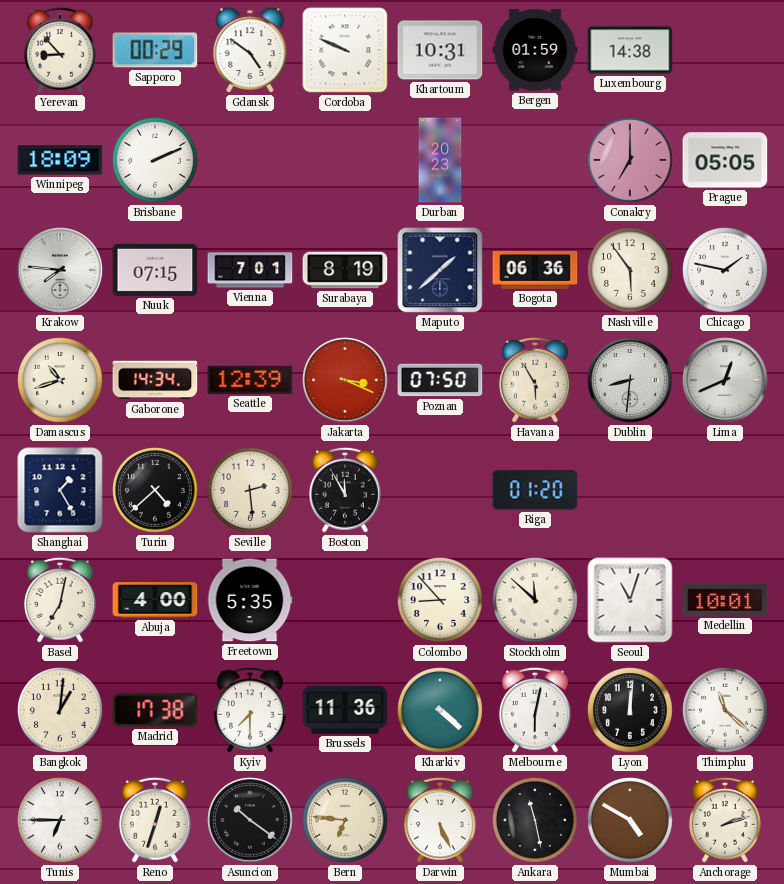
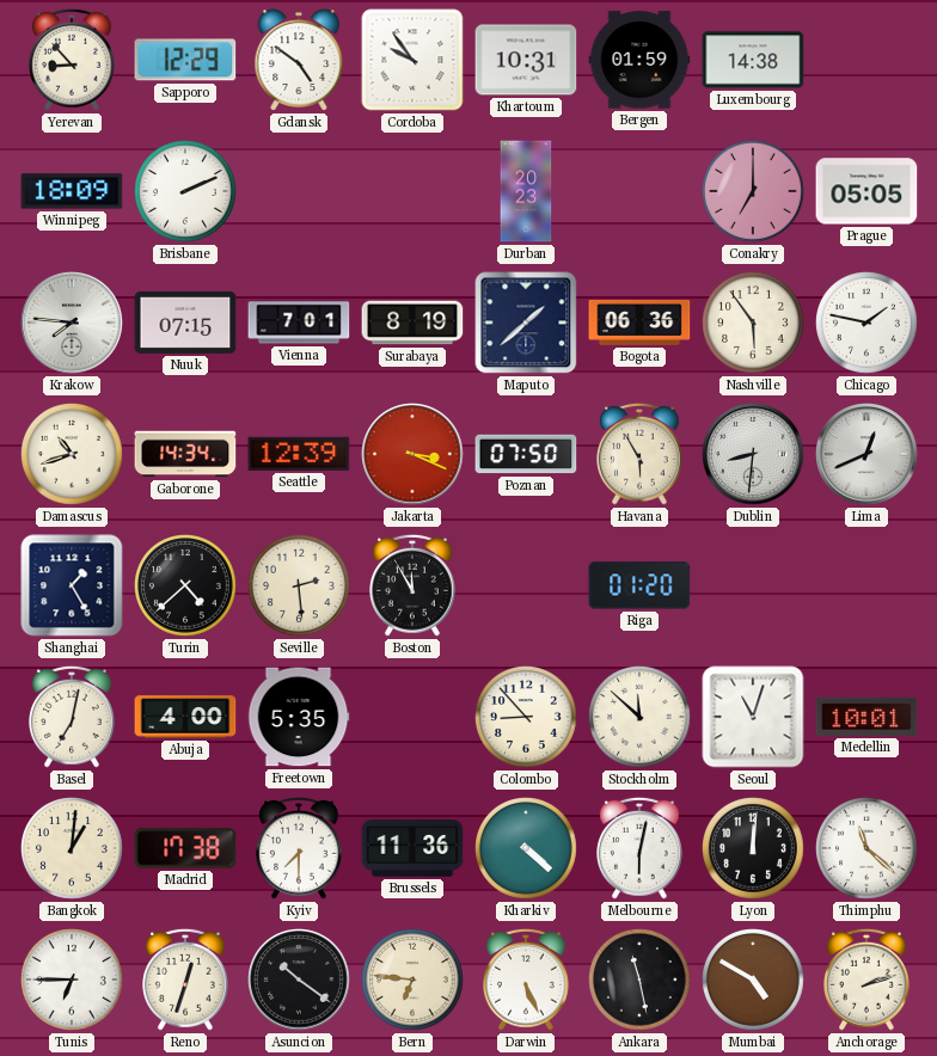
Sapporo: 00:29 -> 12:29
Cordoba: 9:49 -> 9:54
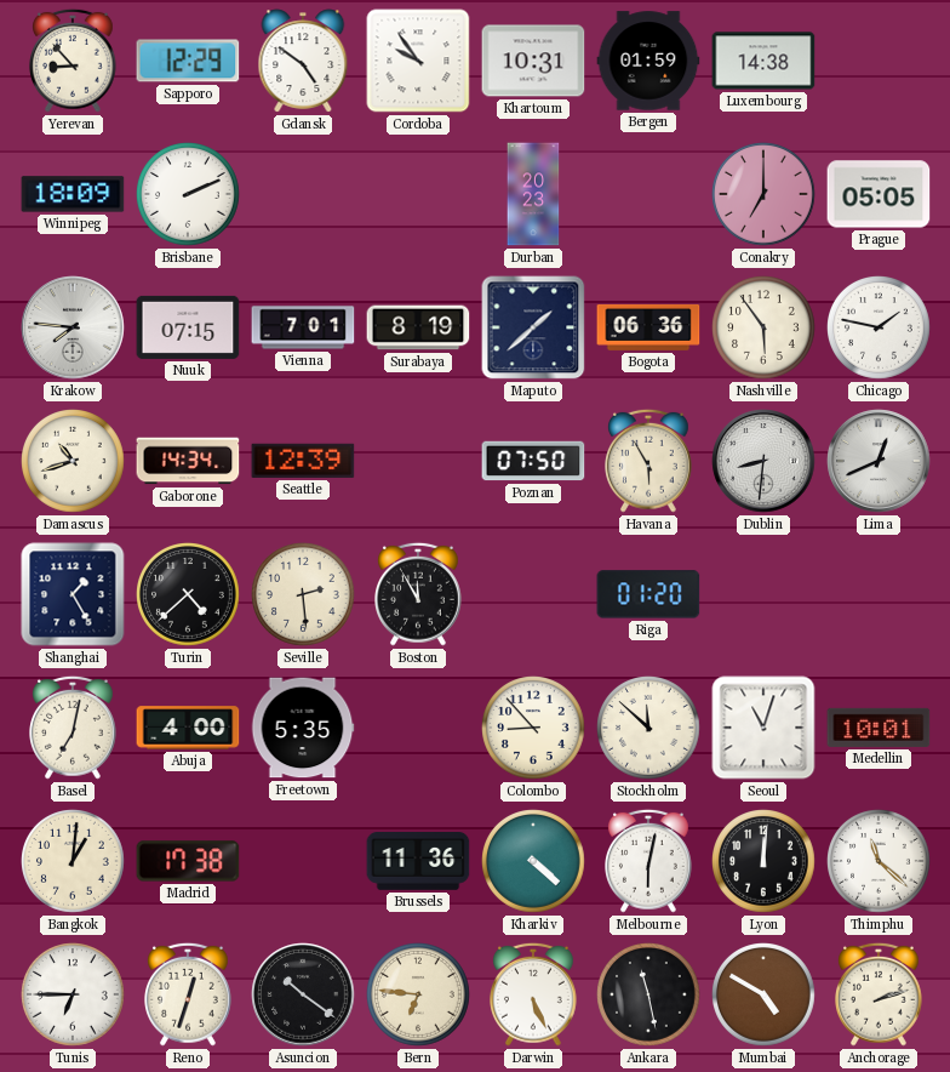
Jakarta: 3:19 -> none
Kyiv: 7:30 -> none
